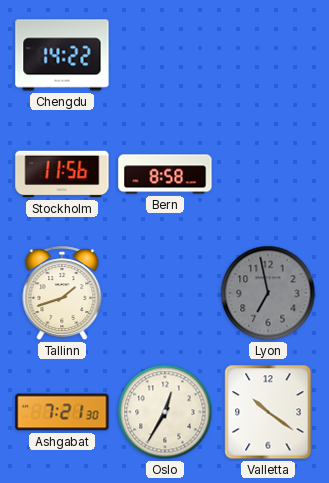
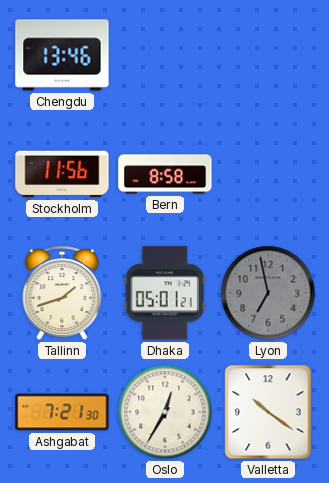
Chengdu: 14:22 -> 13:46
Dhaka: none -> 05:01
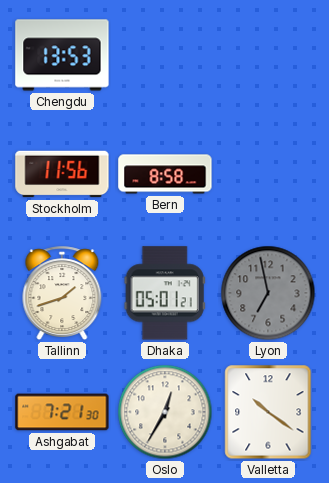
Chengdu: 13:46 -> 13:53
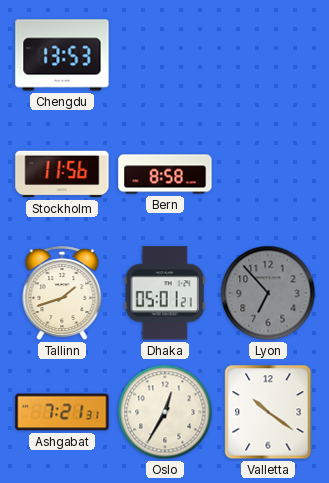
Lyon: 6:58 -> 6:53
Ashgabat: 7:21:30 -> 7:21:31
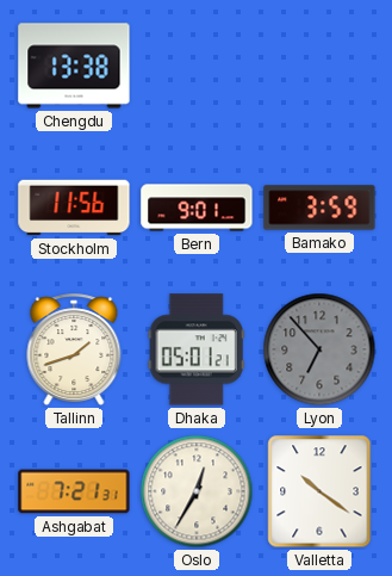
Chengdu: 13:53 -> 13:38
Bern: 8:58 -> 9:01
Bamako: none -> 3:59
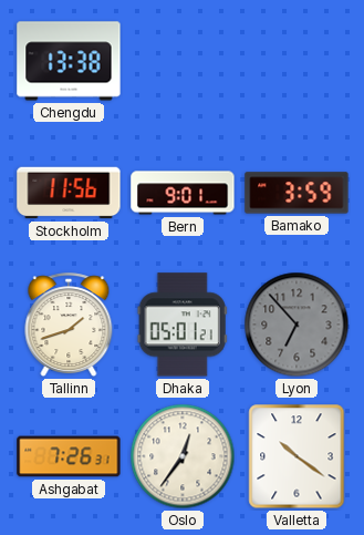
Ashgabat: 7:21 -> 7:26
Oslo: 12:35 -> 12:36
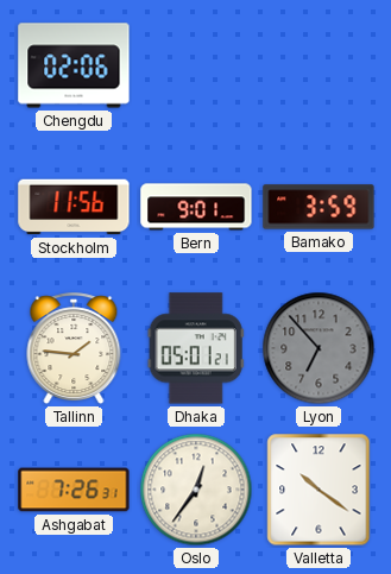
Chengdu: 13:38 -> 02:06
Tallinn: 1:42 -> 1:46
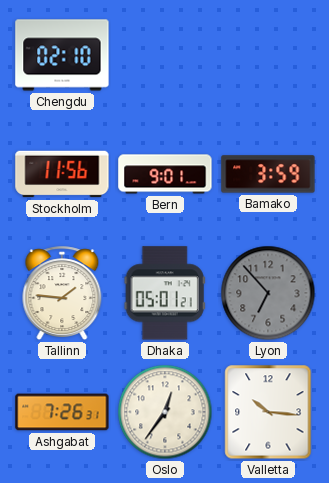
Chengdu: 02:06 -> 02:10
Valletta: 10:21 -> 10:16
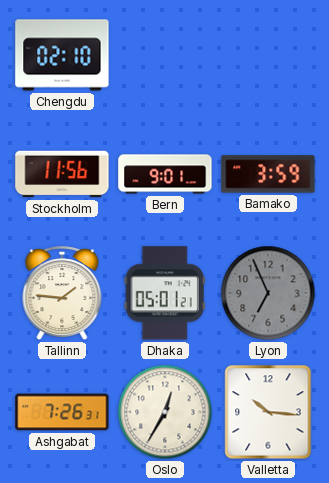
Lyon: 6:53 -> 6:56
Oslo: 12:36 -> 12:35
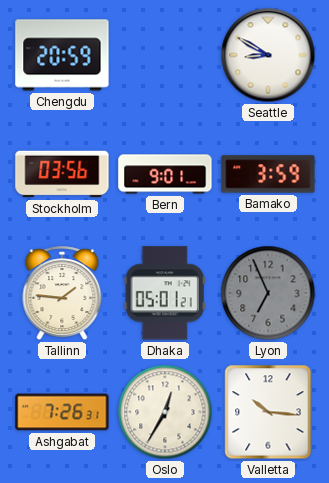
Chengdu: 02:10 -> 20:59
Seattle: none -> 8:50
Stockholm: 11:56 -> 03:56
